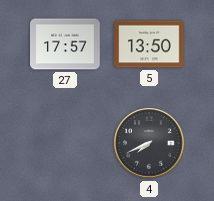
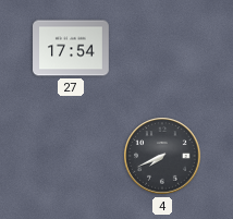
27: 17:57 -> 17:54
5: 13:50 -> none
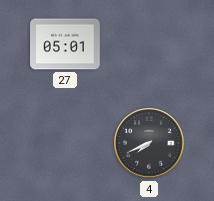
27: 17:54 -> 05:01
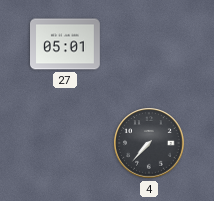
4: 7:41 -> 7:37
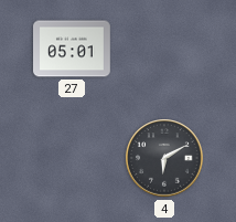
4: 7:37 -> 6:10
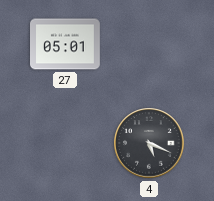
4: 6:10 -> 5:19
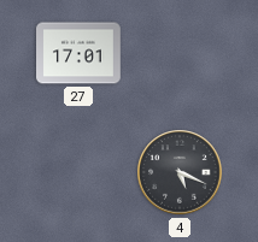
27: 05:01 -> 17:01
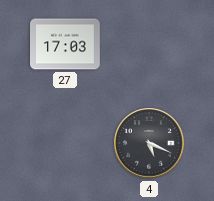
27: 17:01 -> 17:03
